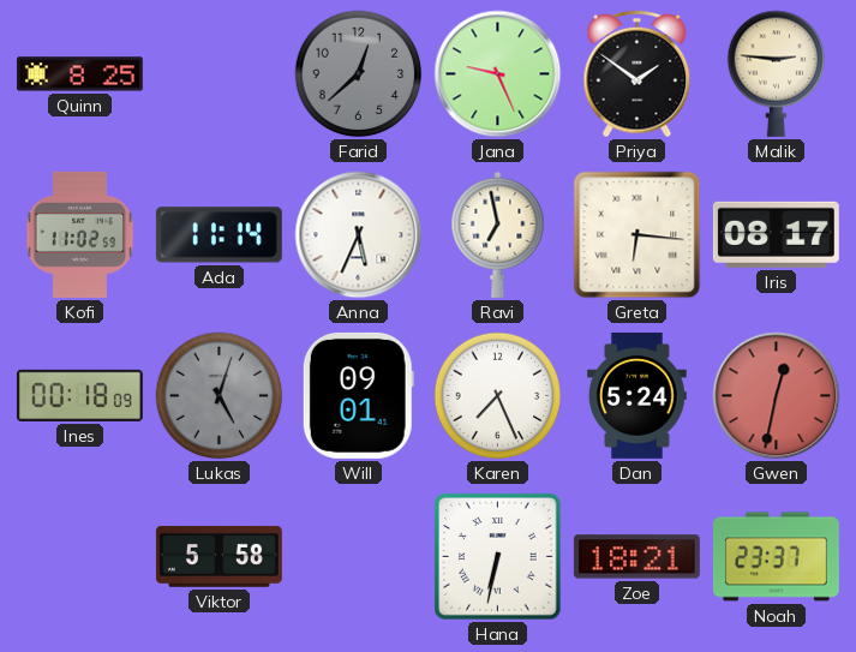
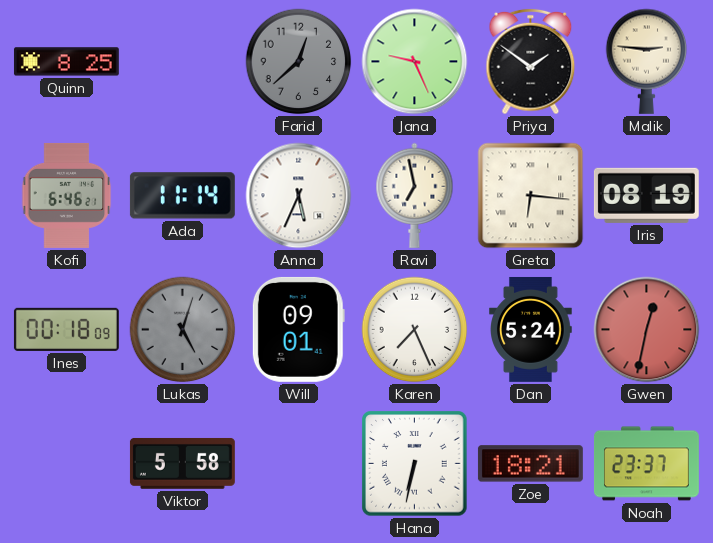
Kofi: 11:02 -> 6:46
Iris: 08:17 -> 08:19
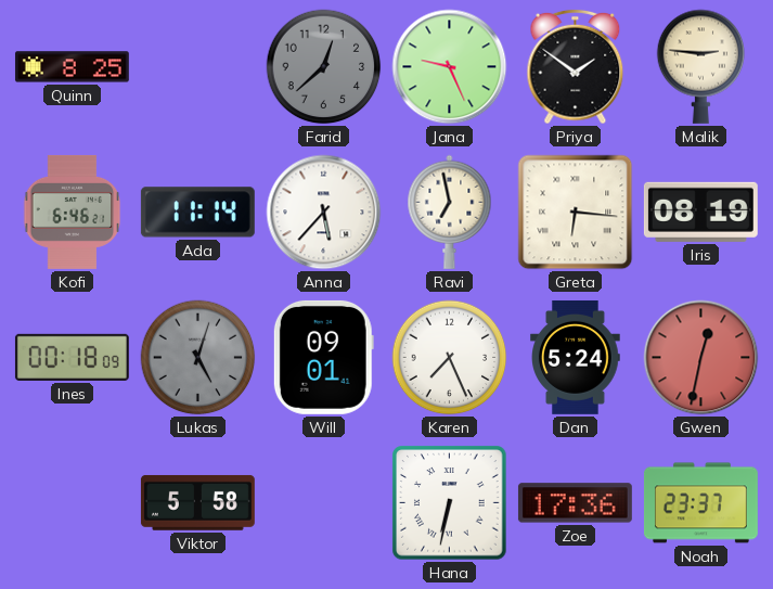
Anna: 5:34 -> 5:37
Zoe: 18:21 -> 17:36
